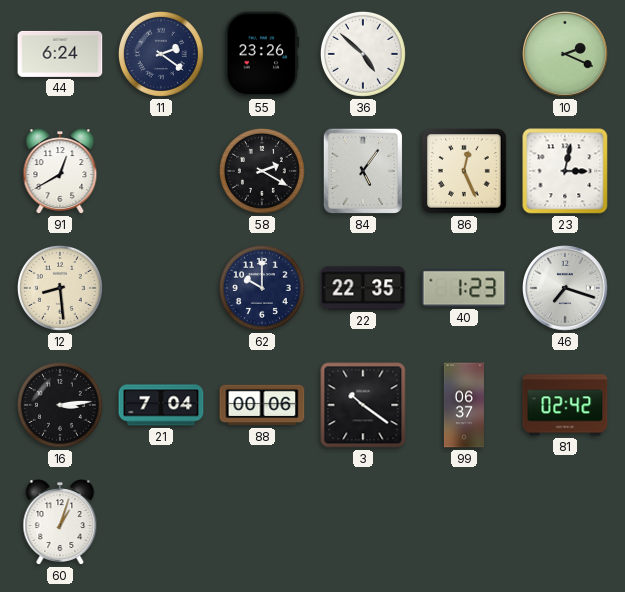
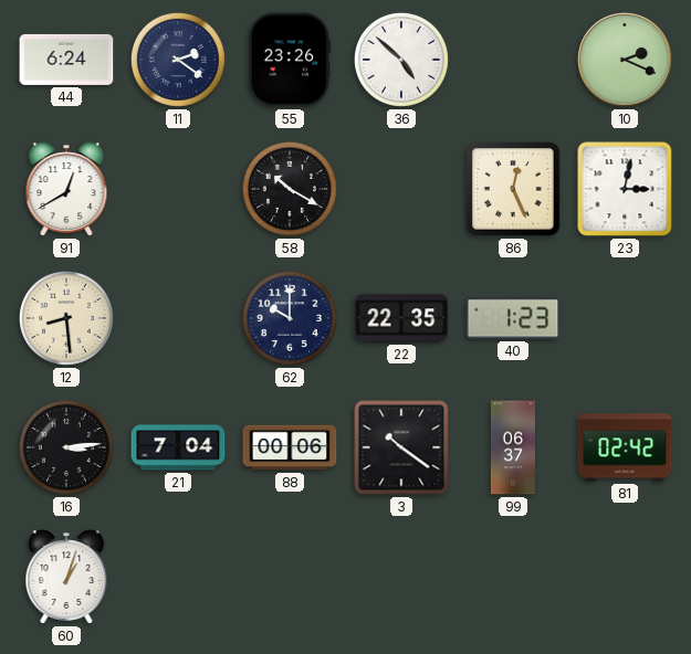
58: 2:20 -> 10:20
84: 5:06 -> none
46: 7:18 -> none
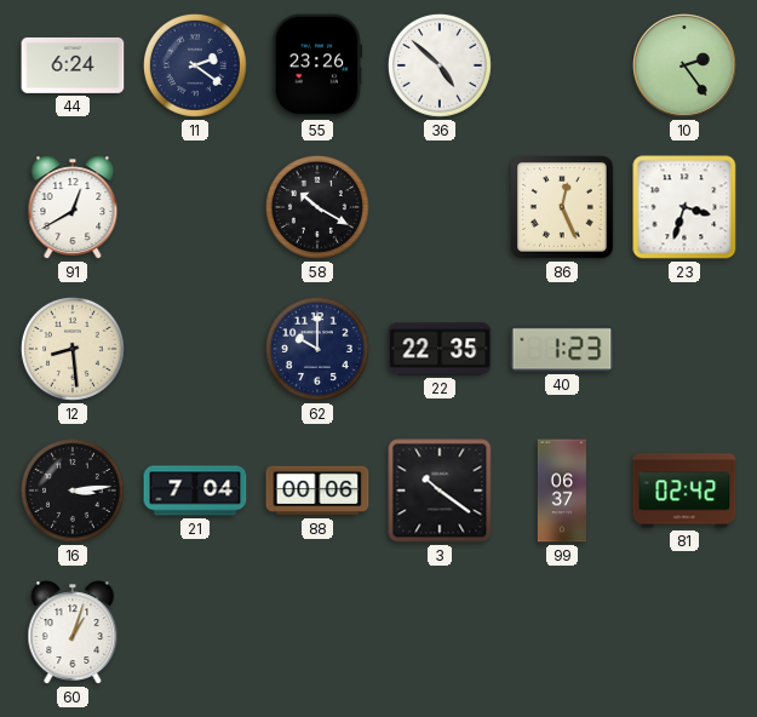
10: 2:19 -> 2:24
23: 3:02 -> 3:33
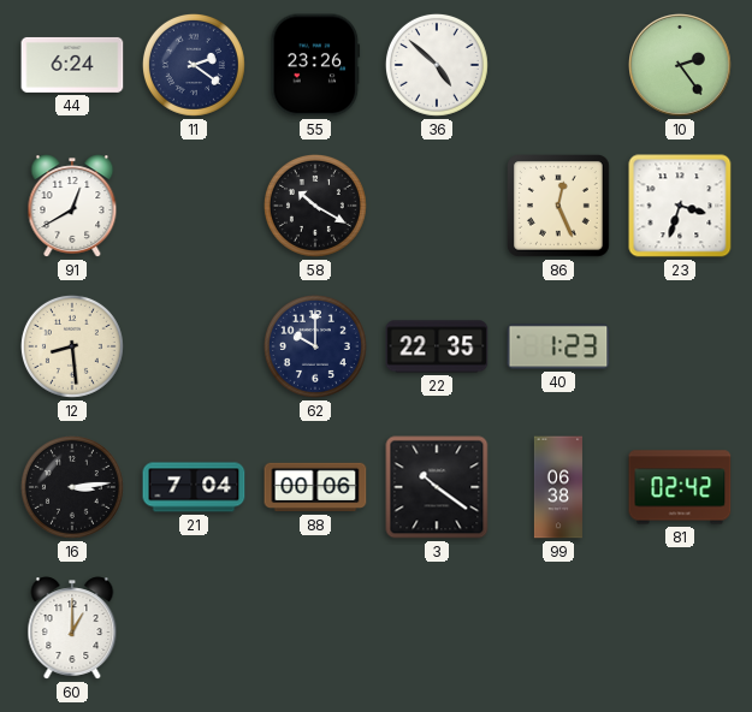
99: 06:37 -> 06:38
60: 1:03 -> 1:00
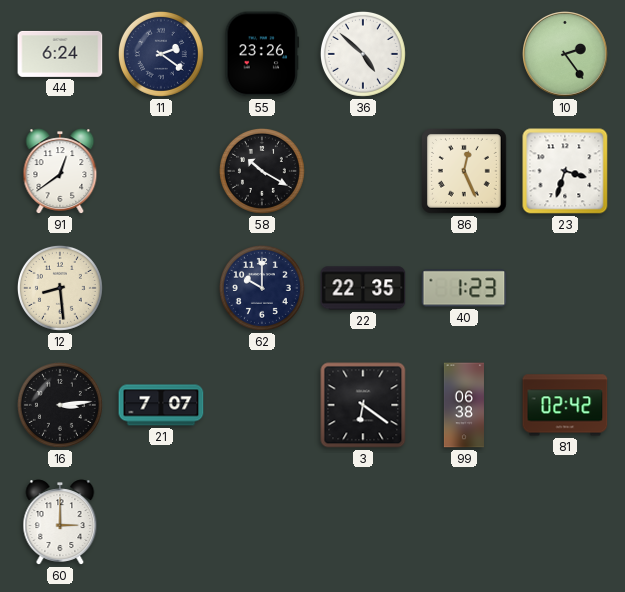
91: 12:40 -> 12:39
21: 7:04 -> 7:07
88: 00:06 -> none
3: 10:21 -> 6:21
60: 1:00 -> 3:00
